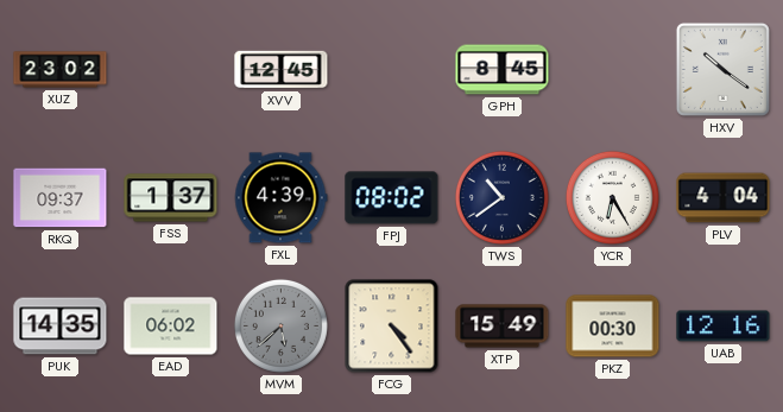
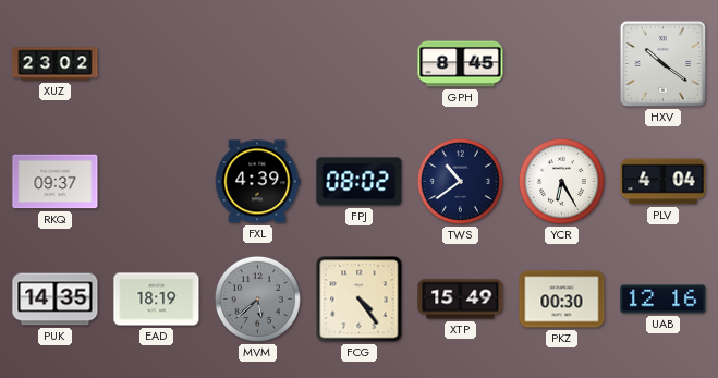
XVV: 12:45 -> none
FSS: 1:37 -> none
EAD: 06:02 -> 18:19
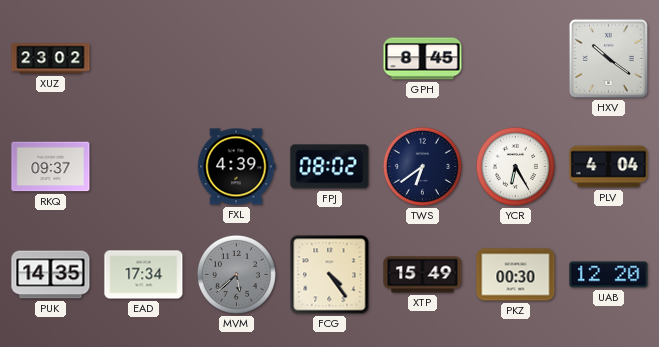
TWS: 10:39 -> 6:39
EAD: 18:19 -> 17:34
UAB: 12:16 -> 12:20
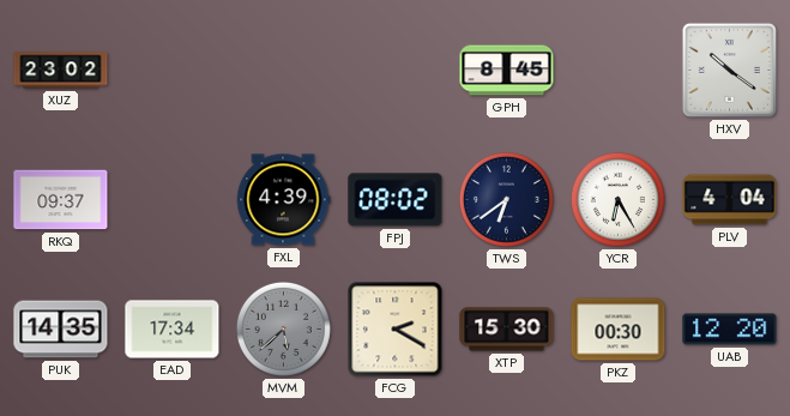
FCG: 4:24 -> 2:20
XTP: 15:49 -> 15:30
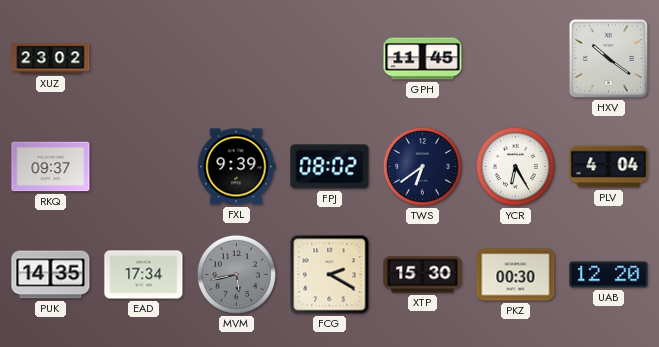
GPH: 8:45 -> 11:45
FXL: 4:39 -> 9:39
MVM: 5:38 -> 5:43
